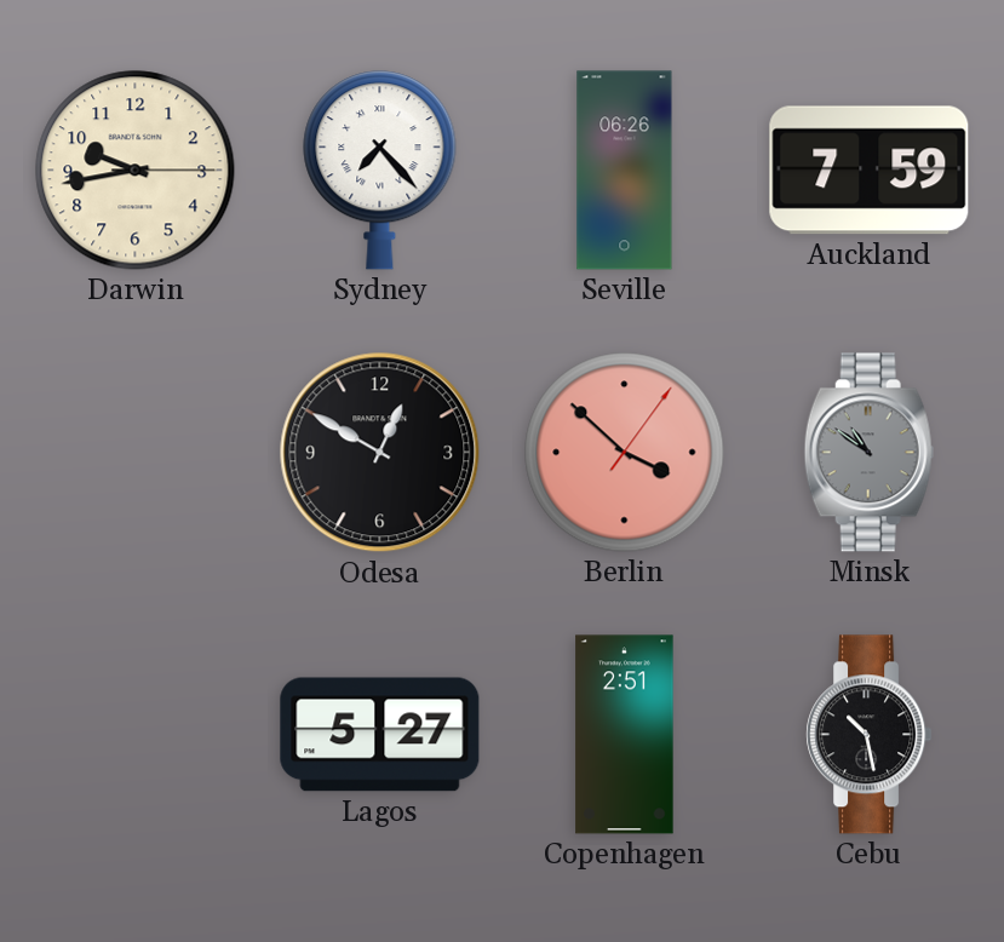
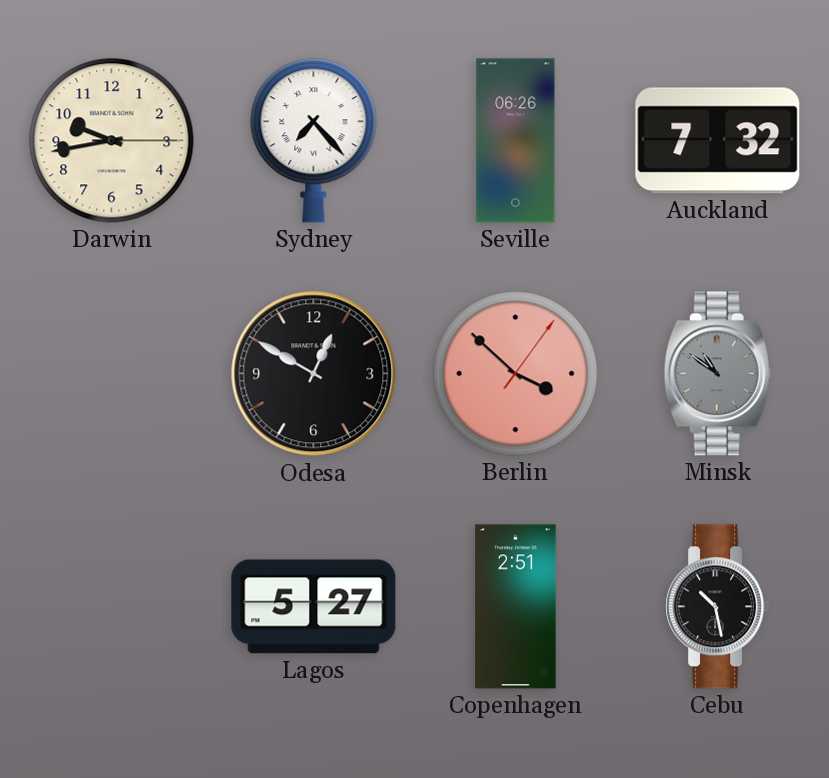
Auckland: 7:59 -> 7:32
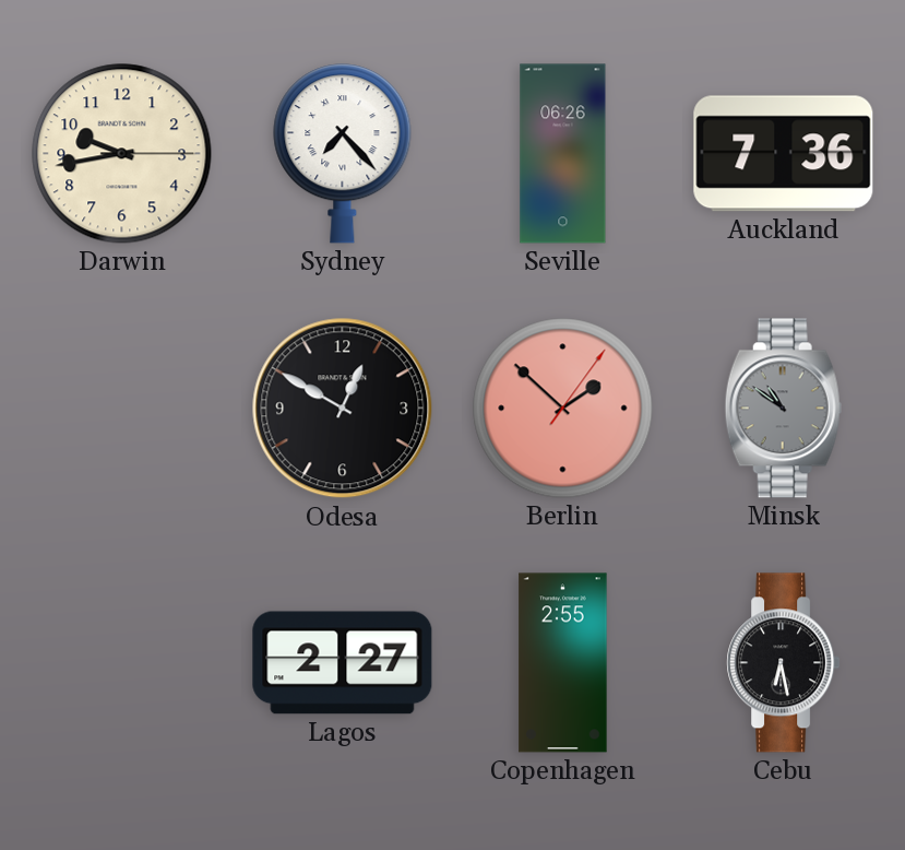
Auckland: 7:32 -> 7:36
Berlin: 3:52 -> 1:52
Lagos: 5:27 -> 2:27
Copenhagen: 2:51 -> 2:55
Cebu: 10:28 -> 6:28
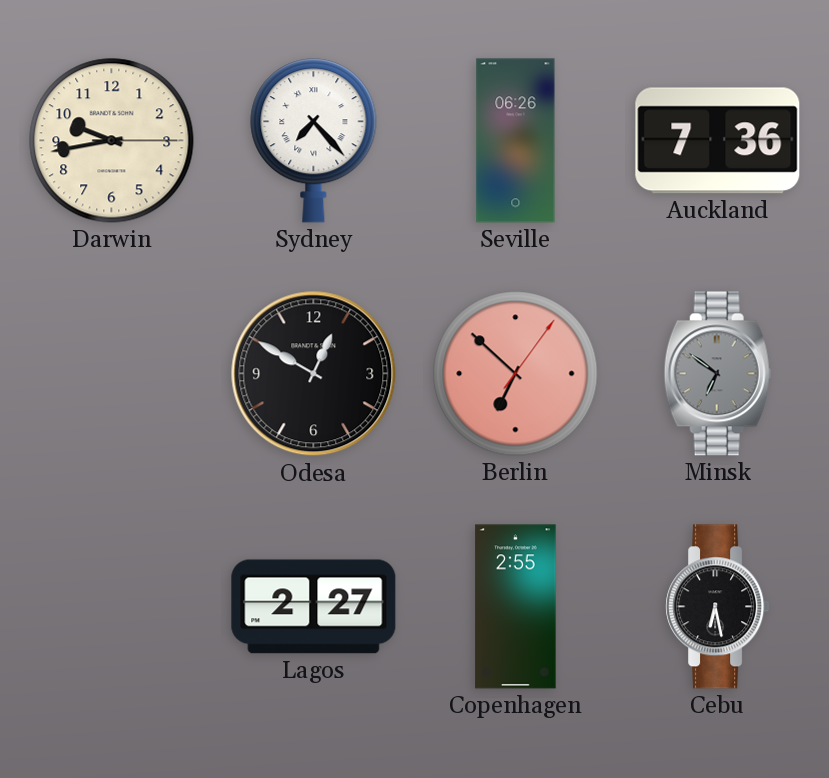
Berlin: 1:52 -> 6:52
Minsk: 10:51 -> 6:51
